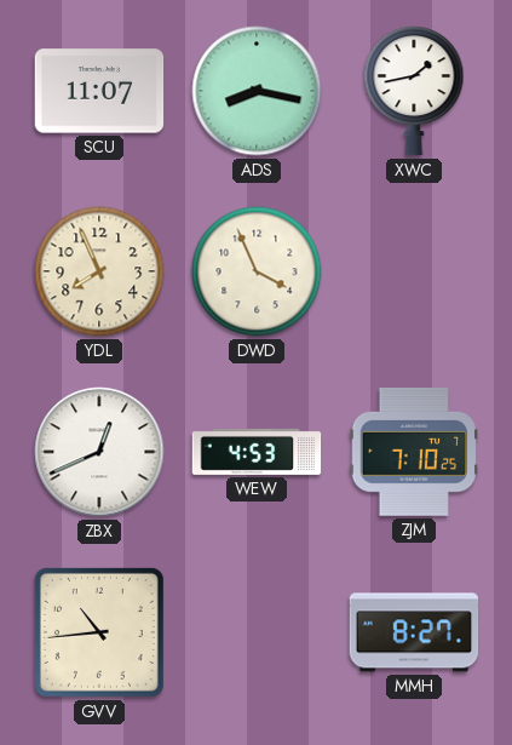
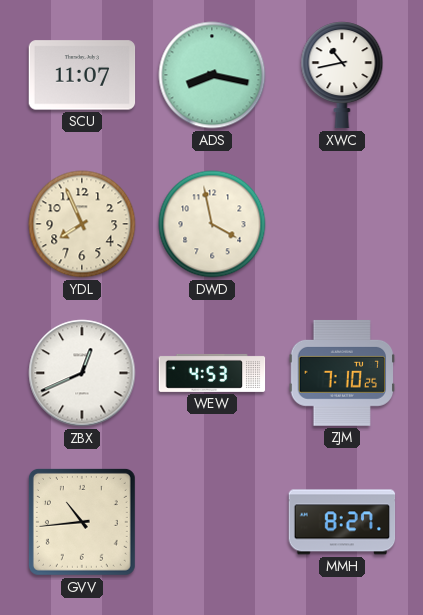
XWC: 1:43 -> 10:43
DWD: 3:56 -> 3:58
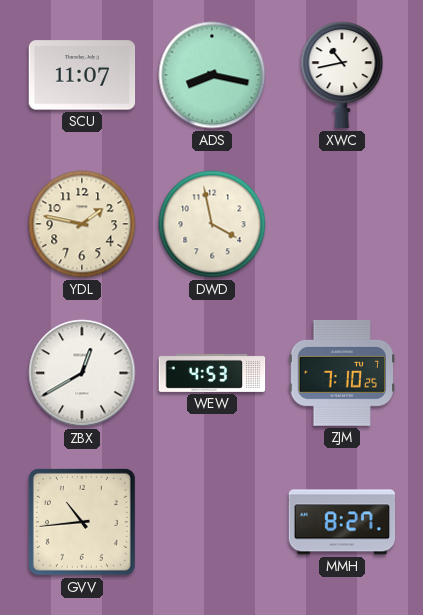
YDL: 7:56 -> 1:47
ZBX: 12:41 -> 12:40
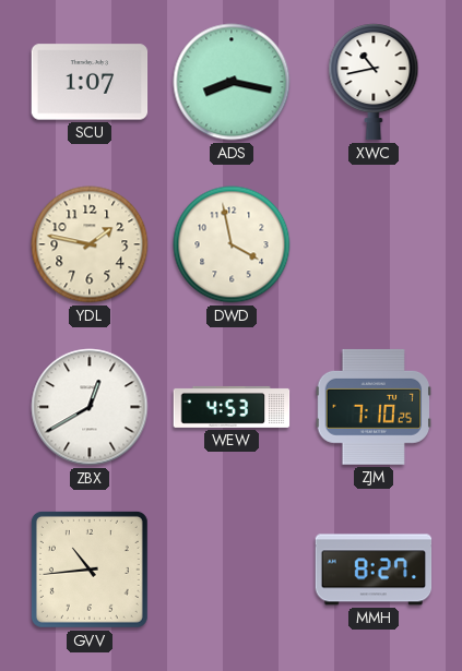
SCU: 11:07 -> 1:07
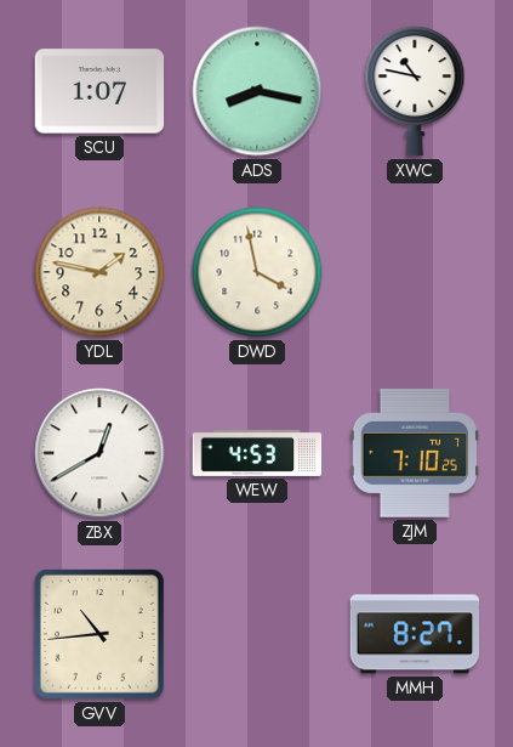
XWC: 10:43 -> 10:47
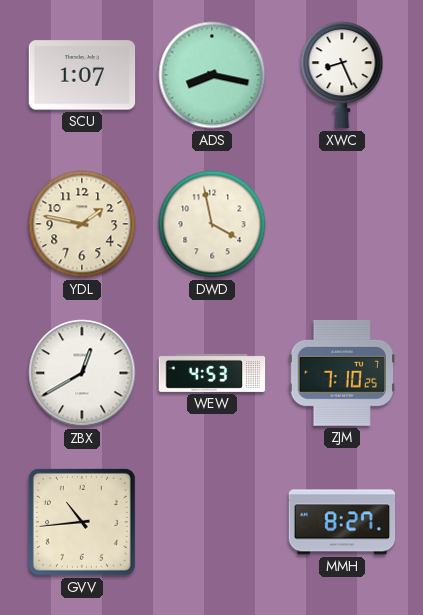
XWC: 10:47 -> 8:26
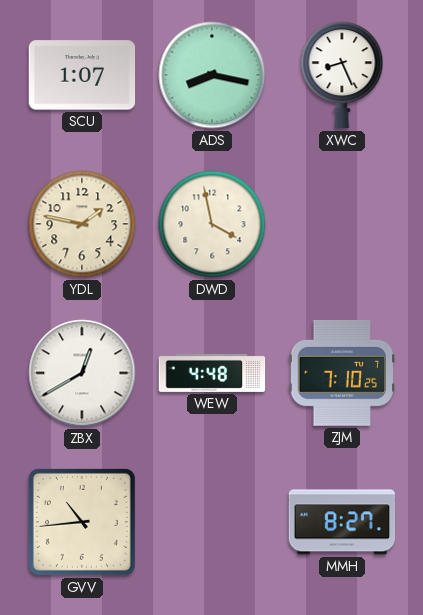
WEW: 4:53 -> 4:48
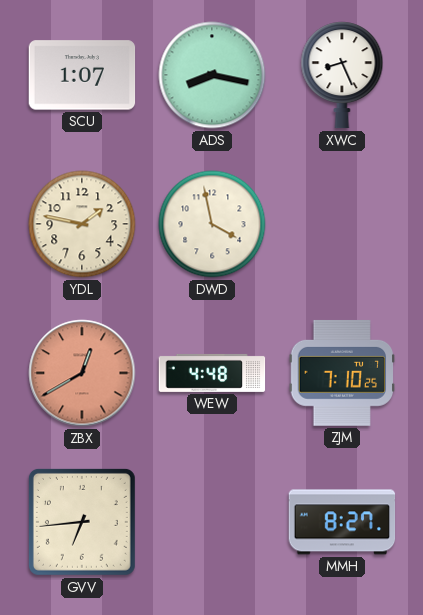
ZBX dial: white -> salmon
GVV: 10:44 -> 6:44
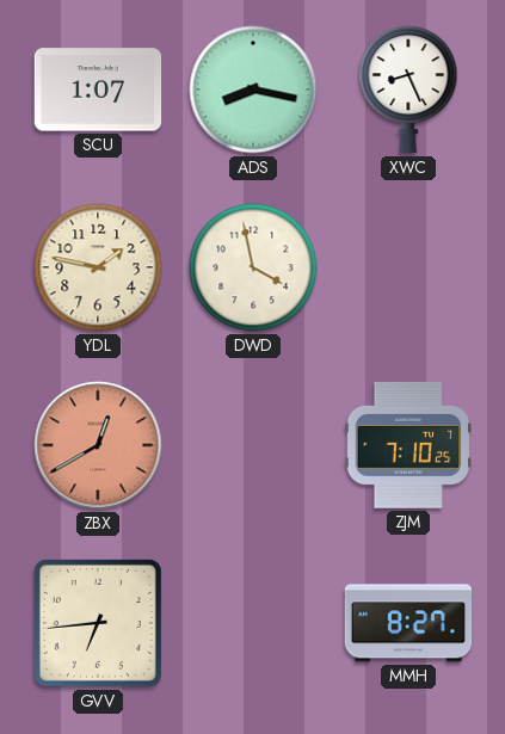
WEW: 4:48 -> none
